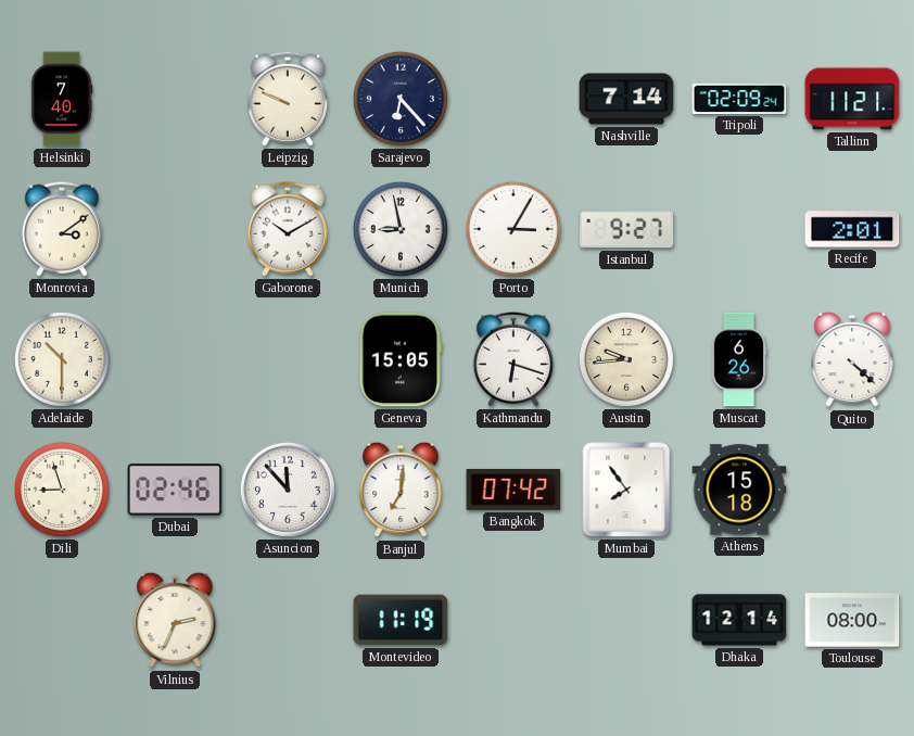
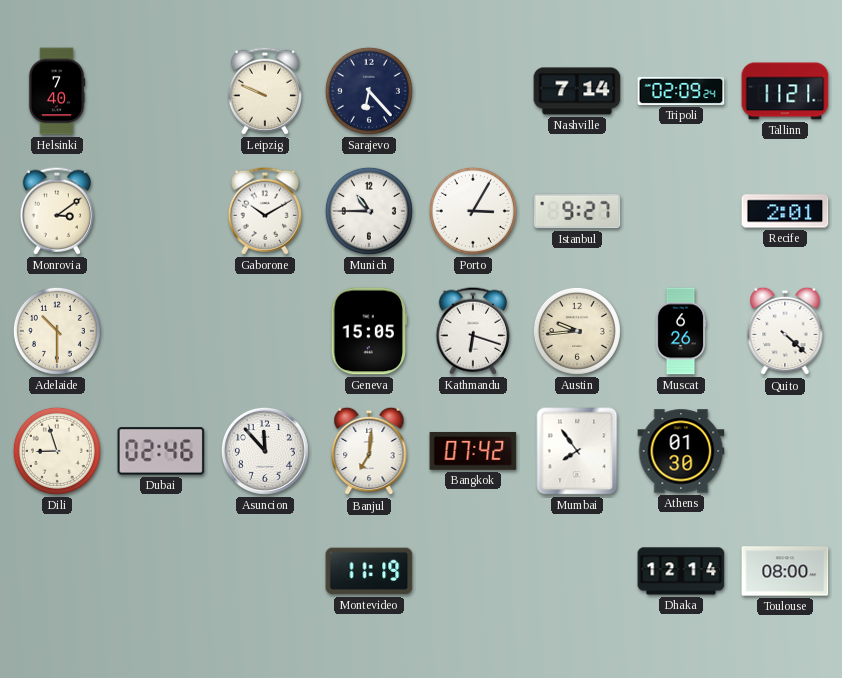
Munich: 8:58 -> 10:45
Athens: 15:18 -> 01:30
Vilnius: 2:34 -> none
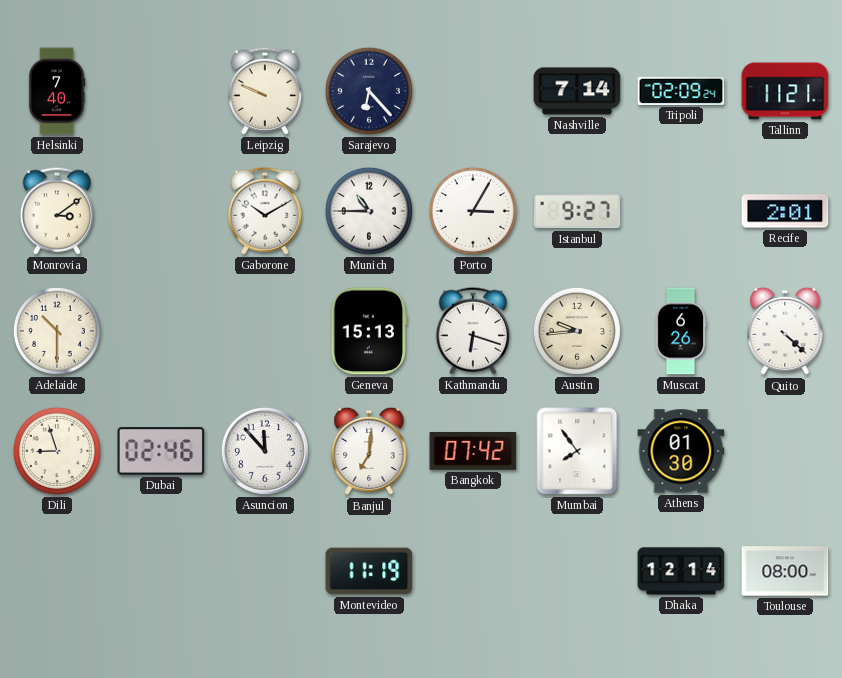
Geneva: 15:05 -> 15:13
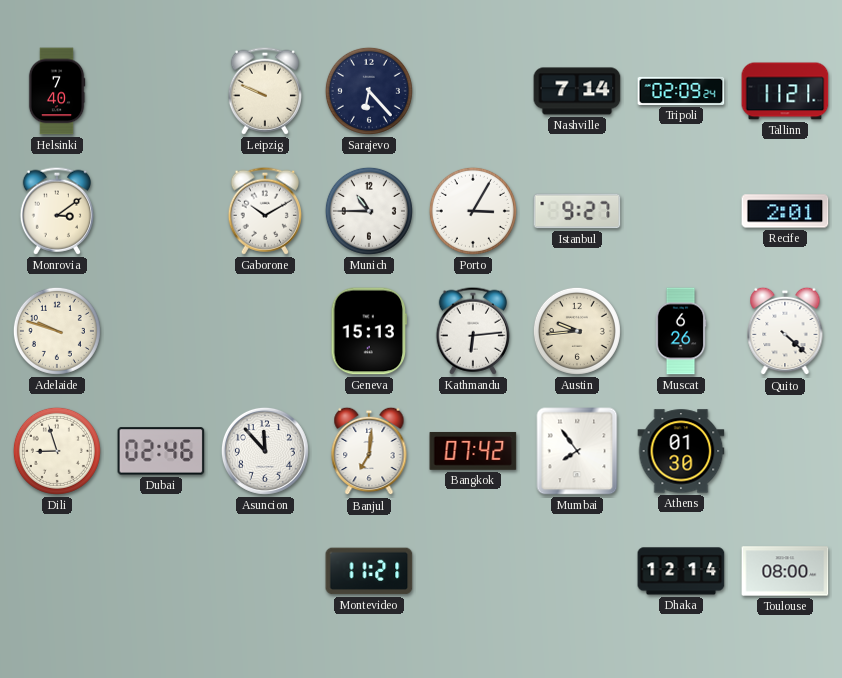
Adelaide: 10:30 -> 9:48
Kathmandu: 6:18 -> 6:14
Montevideo: 11:19 -> 11:21
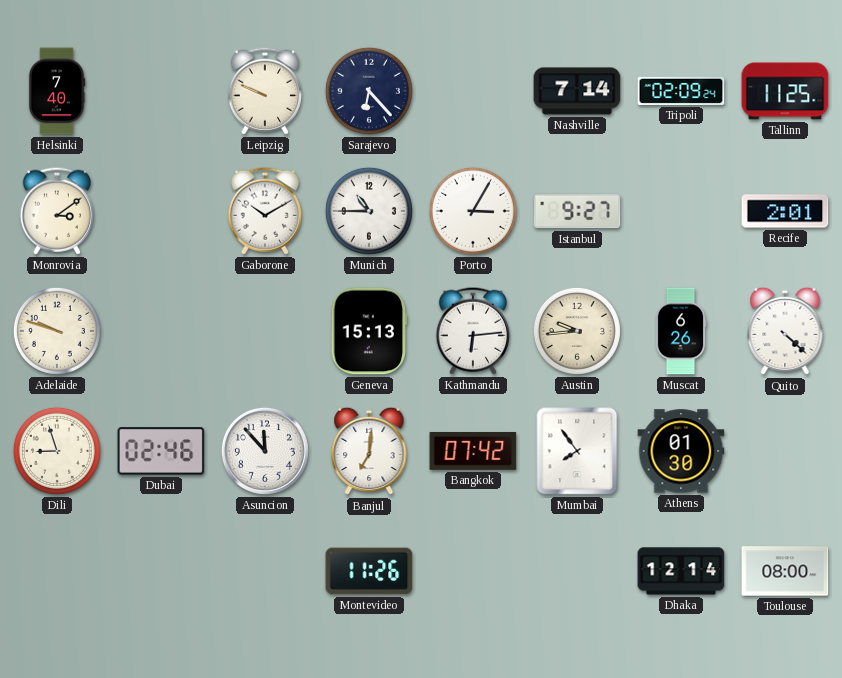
Tallinn: 11:21 -> 11:25
Montevideo: 11:21 -> 11:26
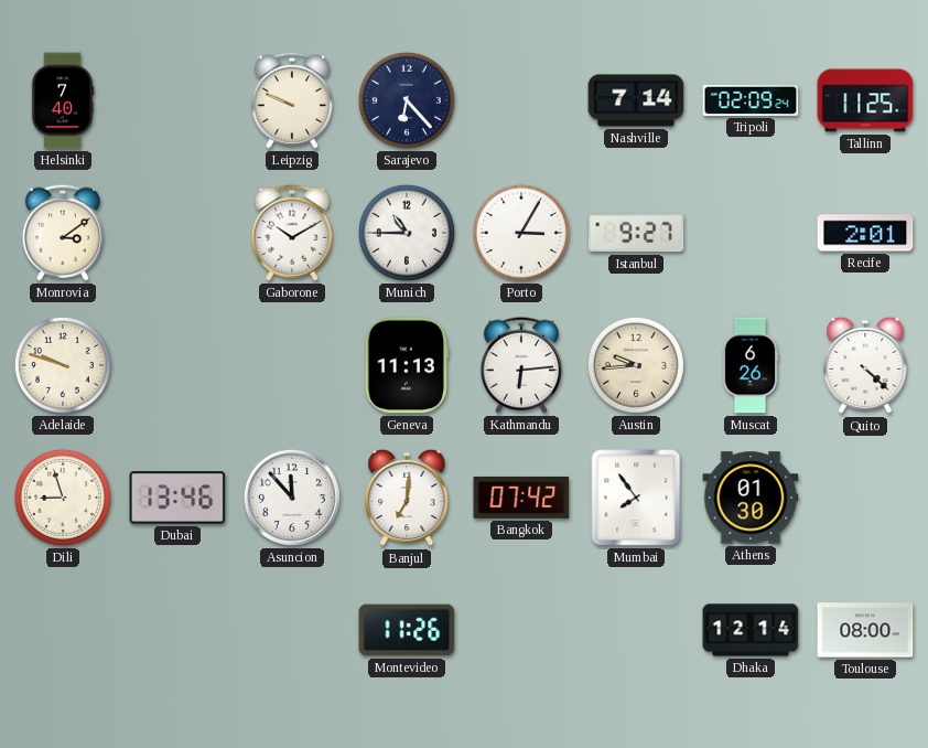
Geneva: 15:13 -> 11:13
Dubai: 02:46 -> 13:46
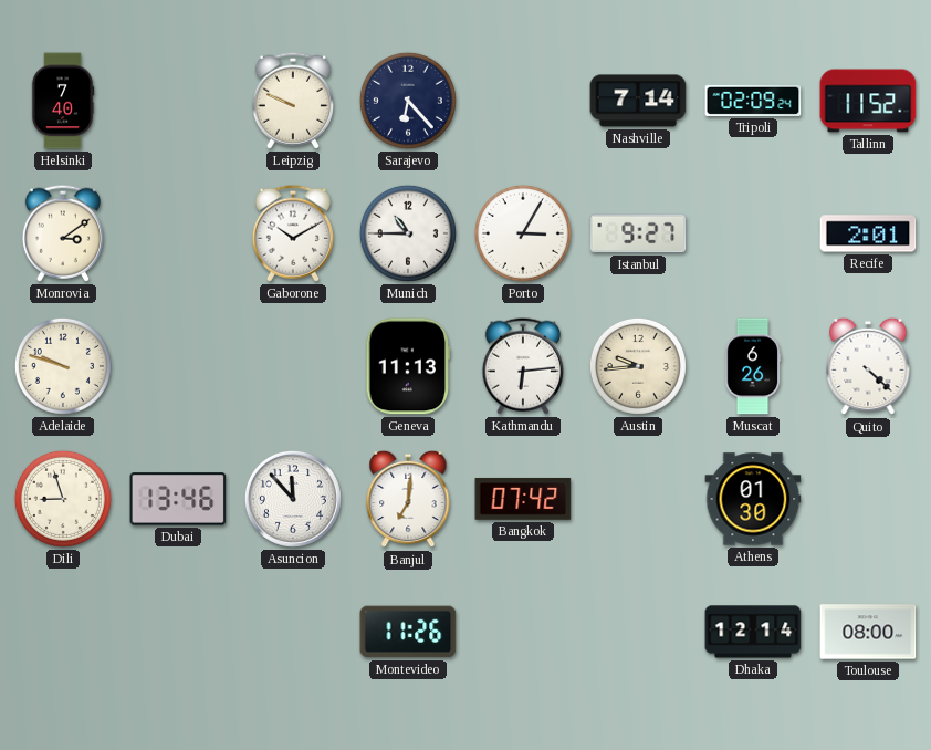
Tallinn: 11:25 -> 11:52
Mumbai: 7:54 -> none
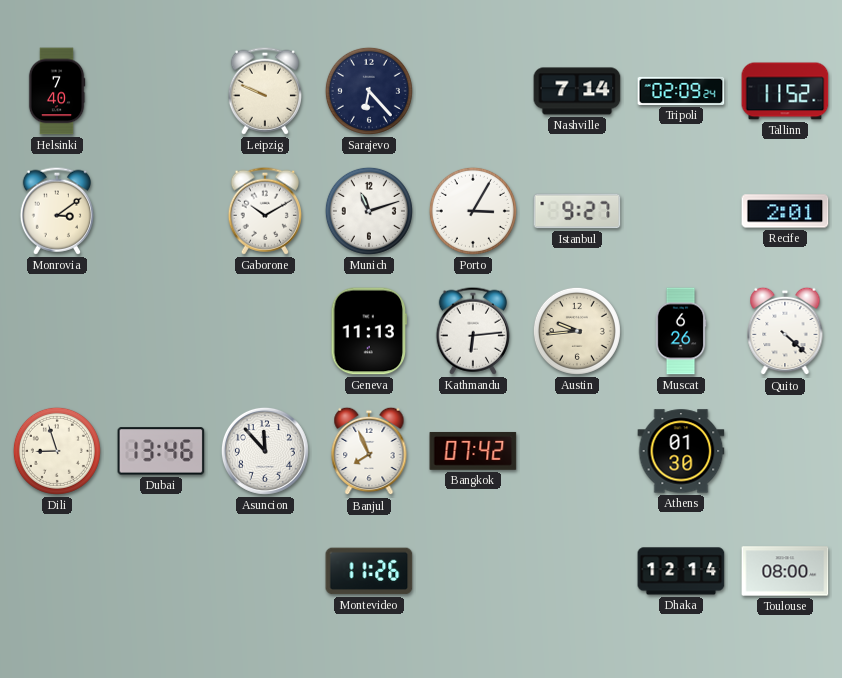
Munich: 10:45 -> 11:12
Adelaide: 9:48 -> none
Banjul: 7:01 -> 7:56
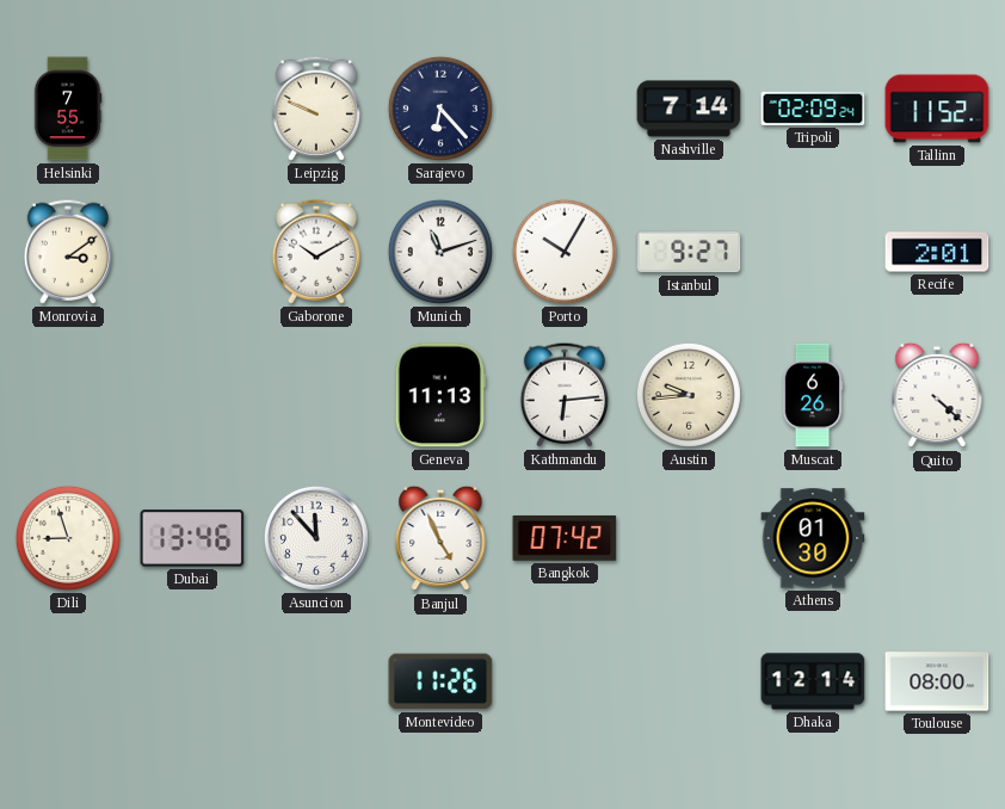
Helsinki: 7:40 -> 7:55
Porto: 3:05 -> 10:05
Banjul: 7:56 -> 4:56
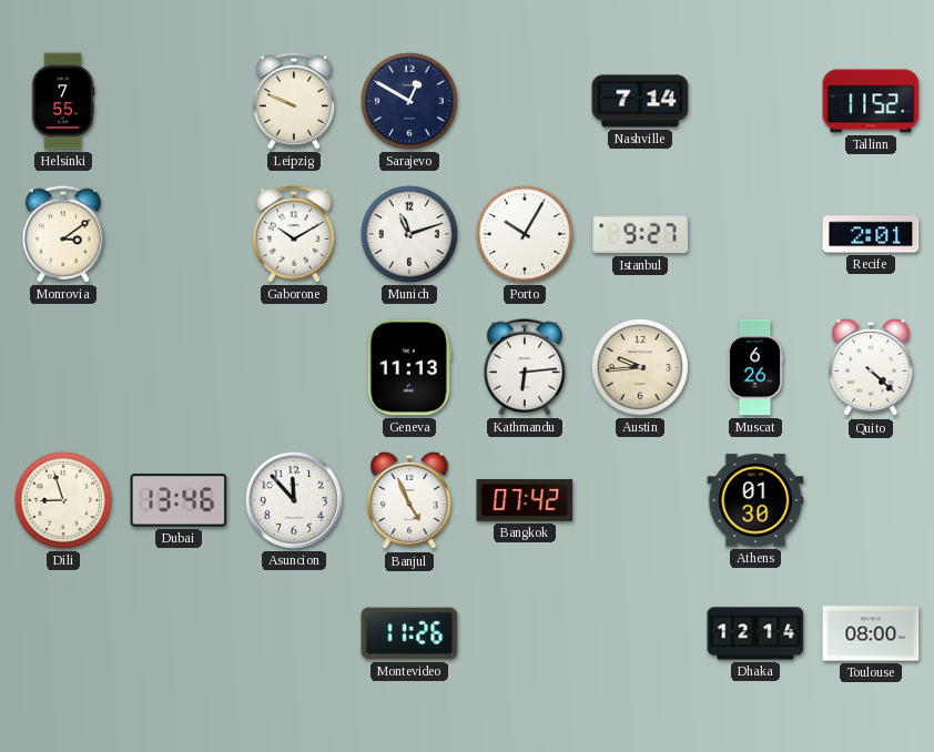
Sarajevo: 6:23 -> 12:50
Tripoli: 02:09 -> none
